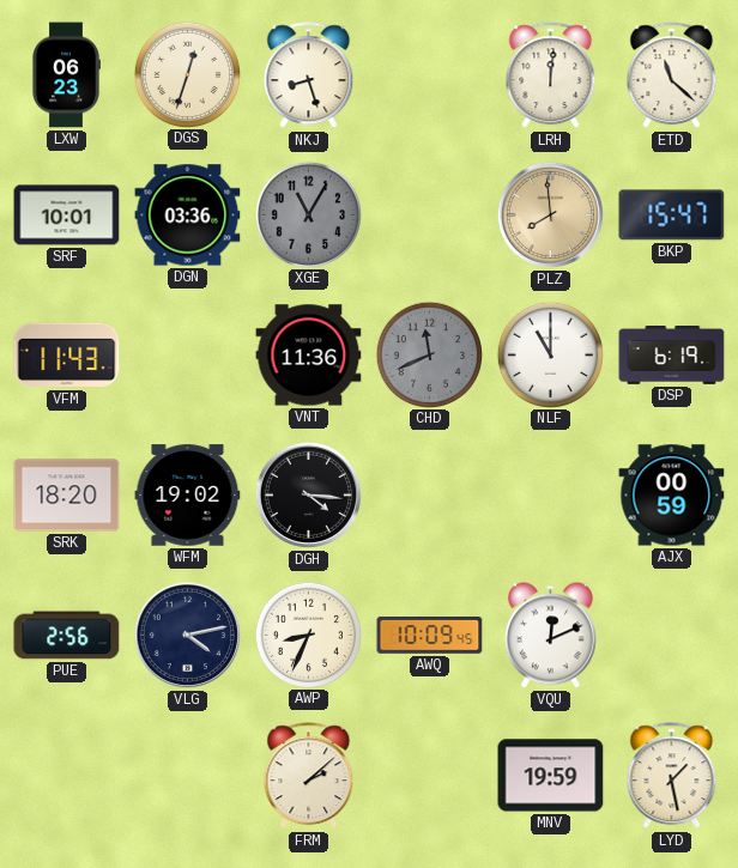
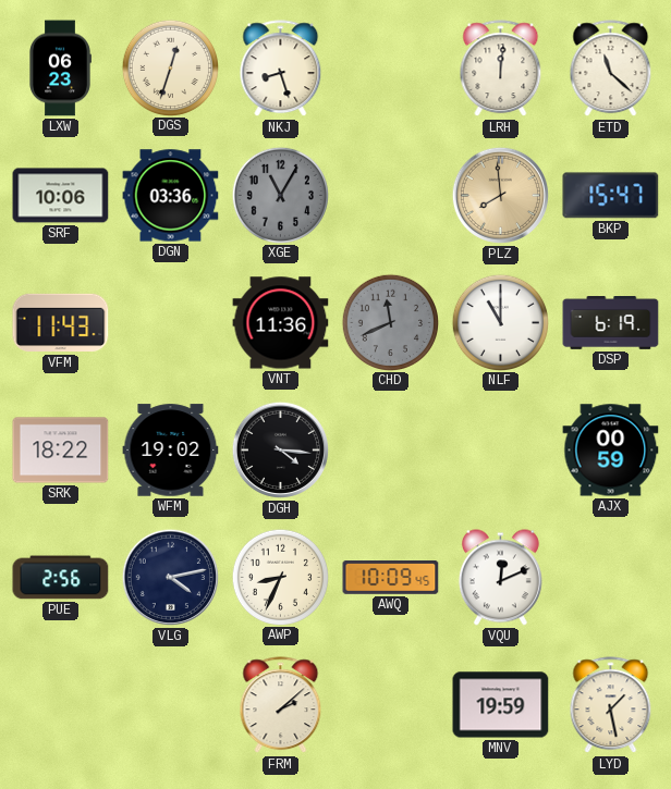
SRF: 10:01 -> 10:06
SRK: 18:20 -> 18:22
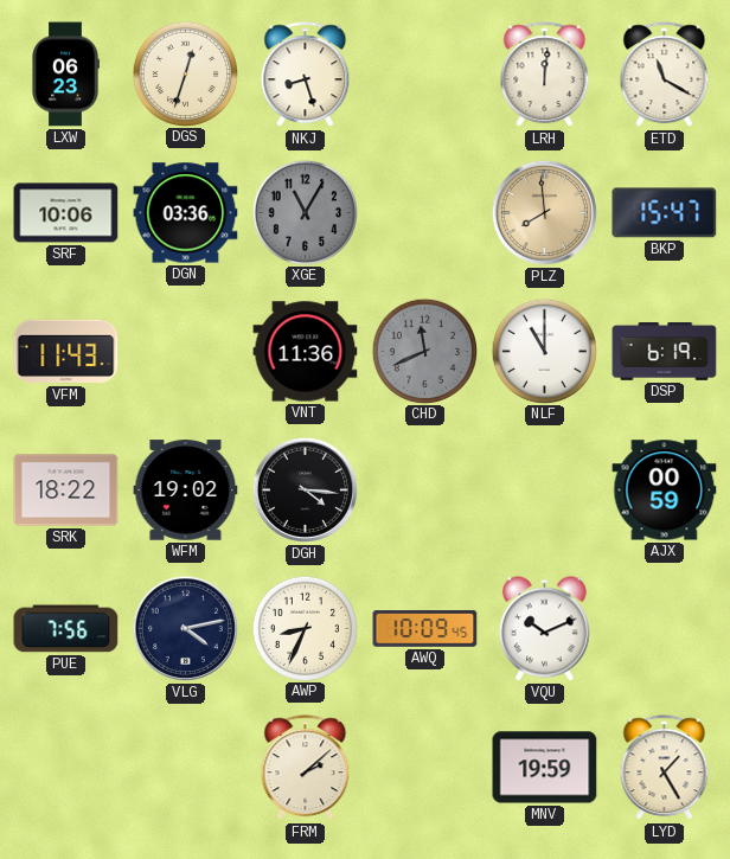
ETD: 11:22 -> 11:20
PUE: 2:56 -> 7:56
VQU: 12:11 -> 10:11
LYD: 1:28 -> 1:25
